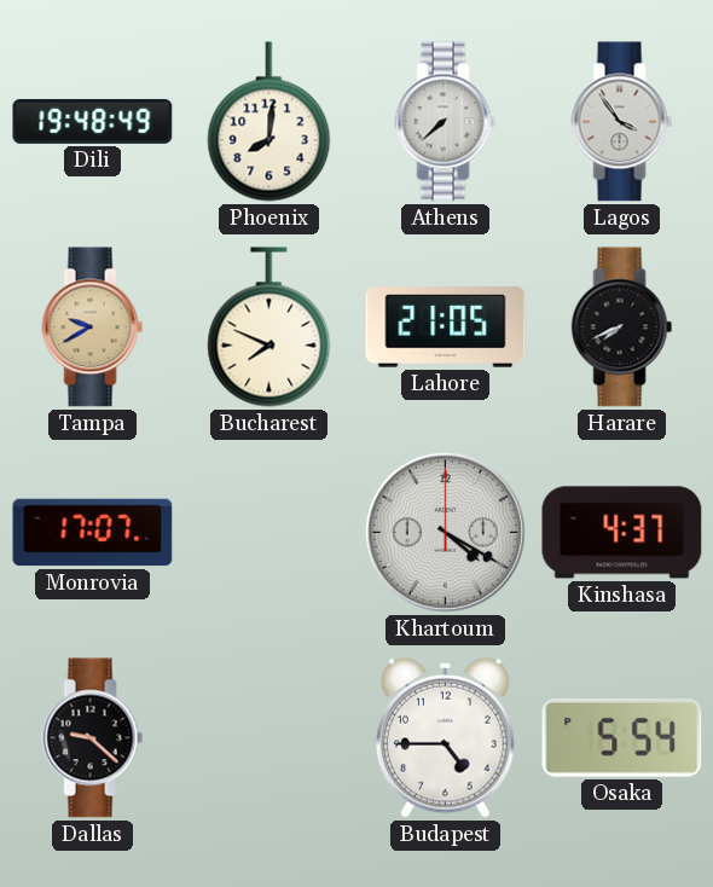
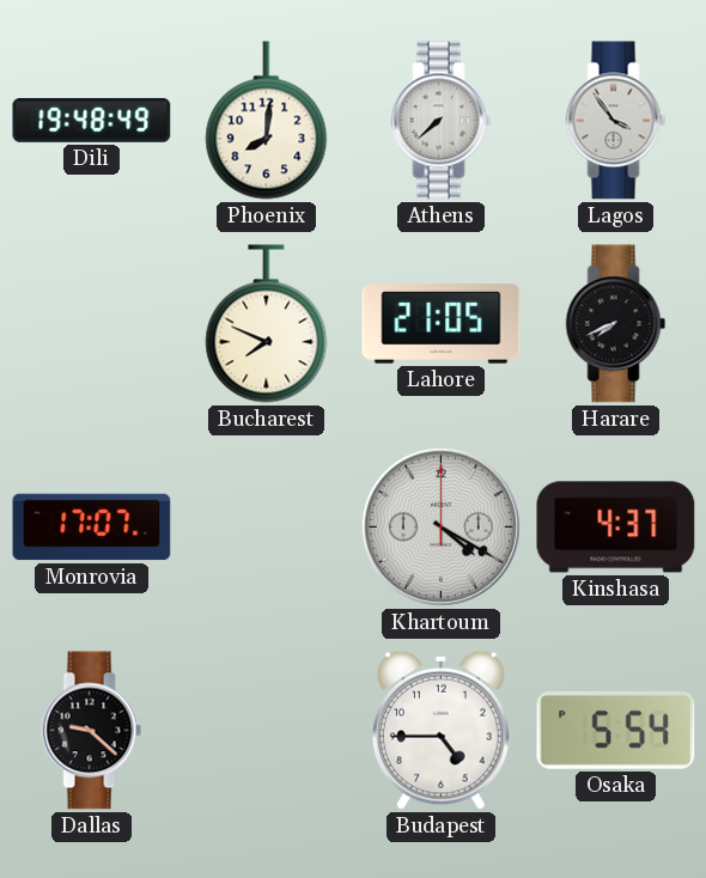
Tampa: 9:40 -> none
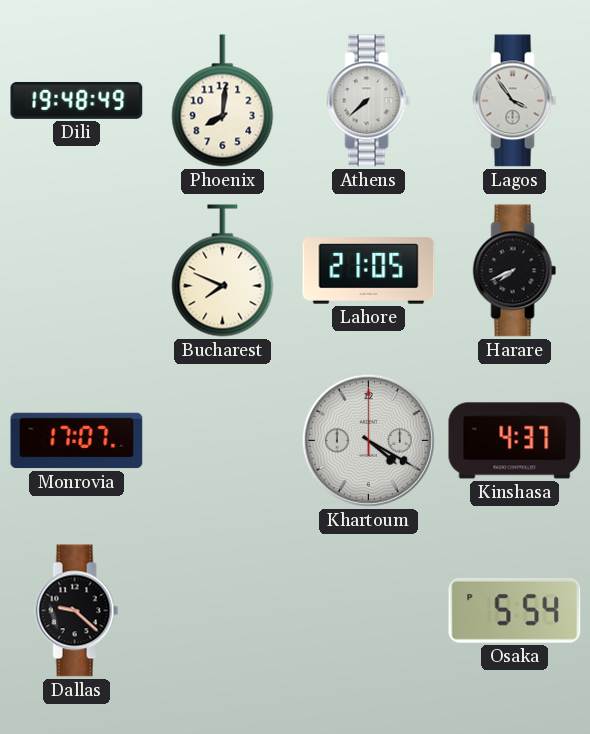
Budapest: 4:45 -> none
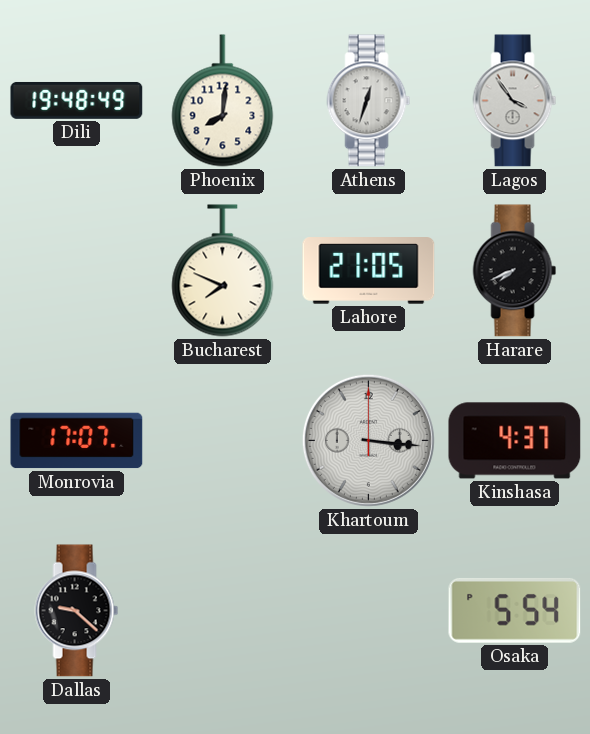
Athens: 7:38 -> 12:33
Khartoum: 4:20 -> 3:16
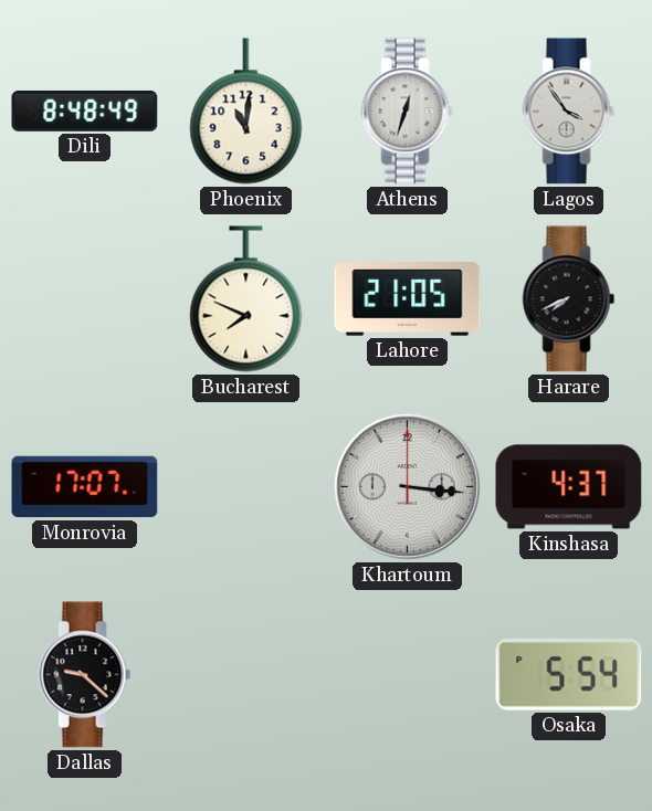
Dili: 19:48 -> 8:48
Phoenix: 8:01 -> 11:01
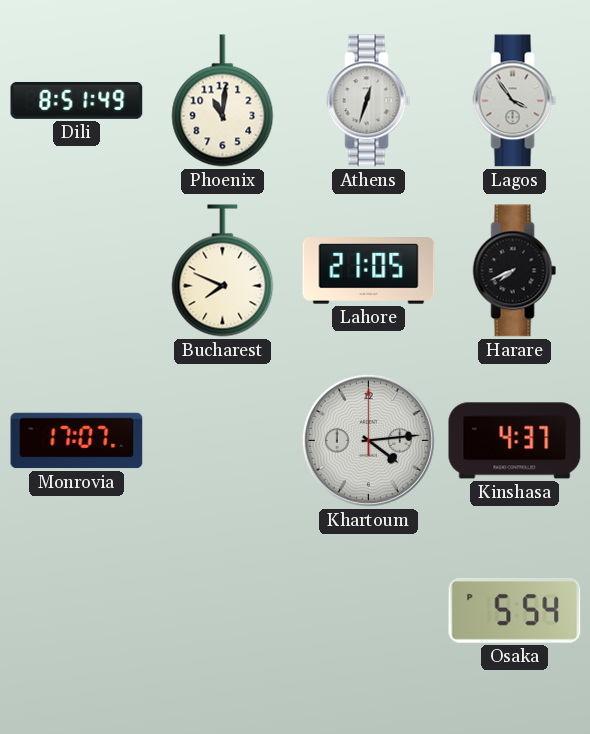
Dili: 8:48 -> 8:51
Khartoum: 3:16 -> 4:14
Dallas: 9:22 -> none
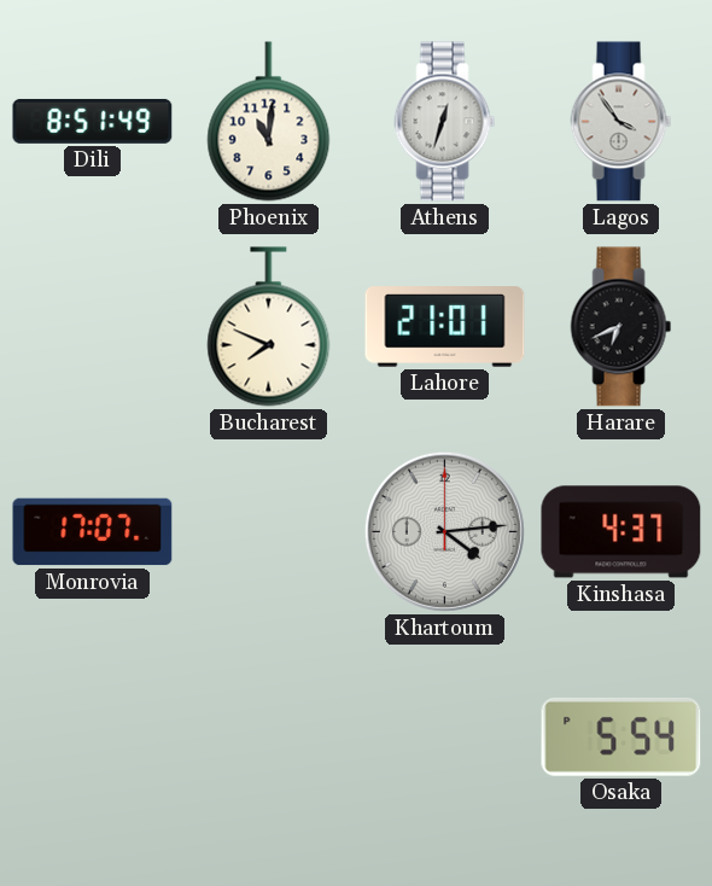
Lahore: 21:05 -> 21:01
Harare: 7:41 -> 6:41
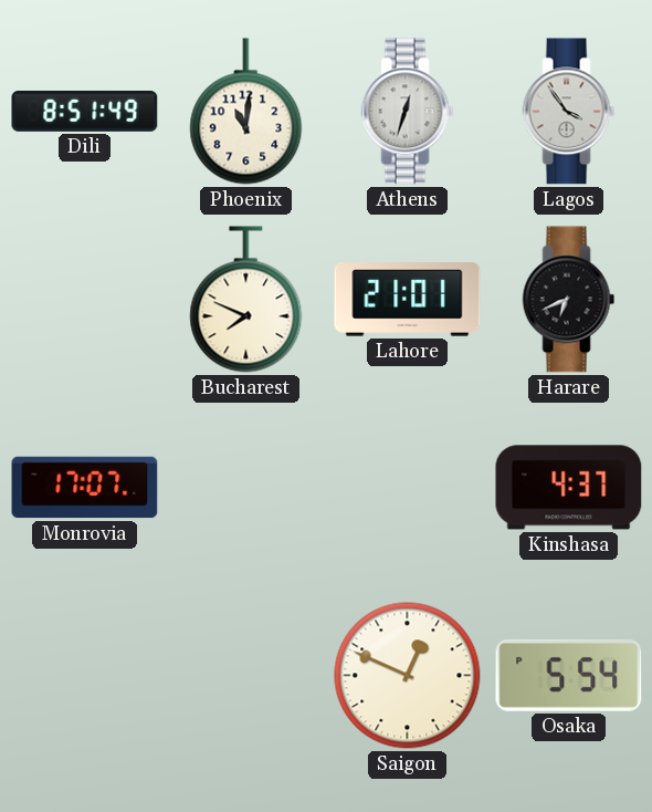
Khartoum: 4:14 -> none
Saigon: none -> 12:49
